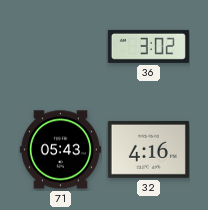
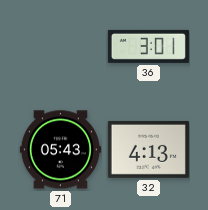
36: 3:02 -> 3:01
32: 4:16 -> 4:13
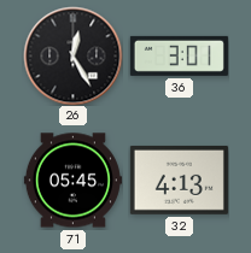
26: none -> 12:25
71: 05:43 -> 05:45
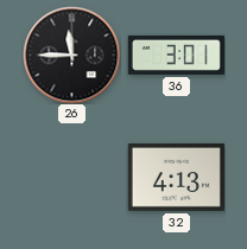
26: 12:25 -> 11:45
71: 05:45 -> none
